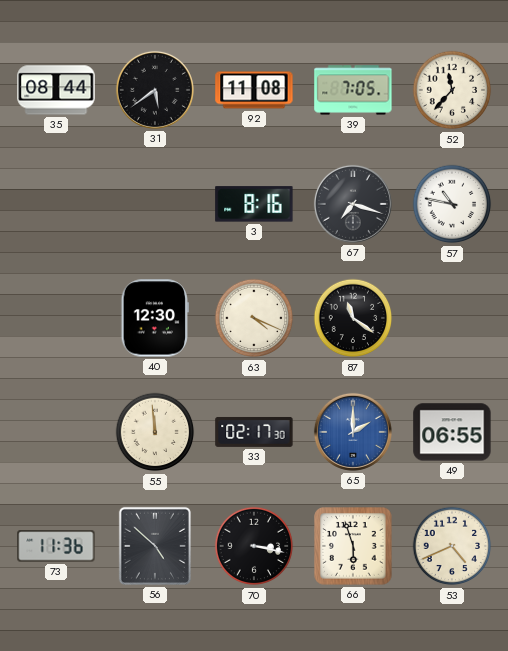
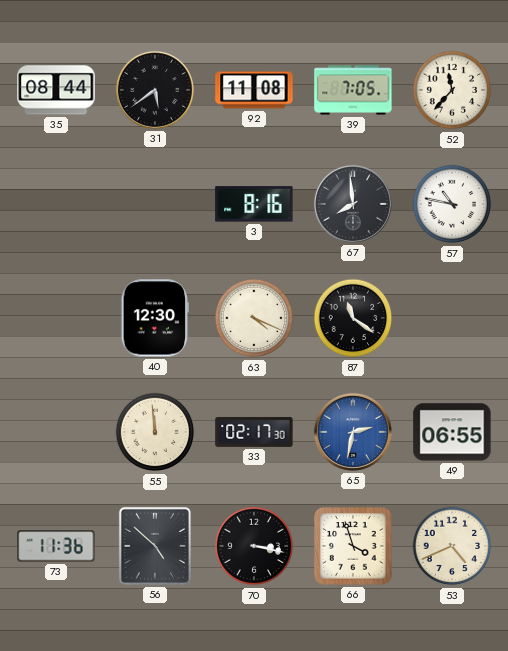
67: 7:18 -> 7:59
65: 2:00 -> 2:32
66: 5:57 -> 3:57
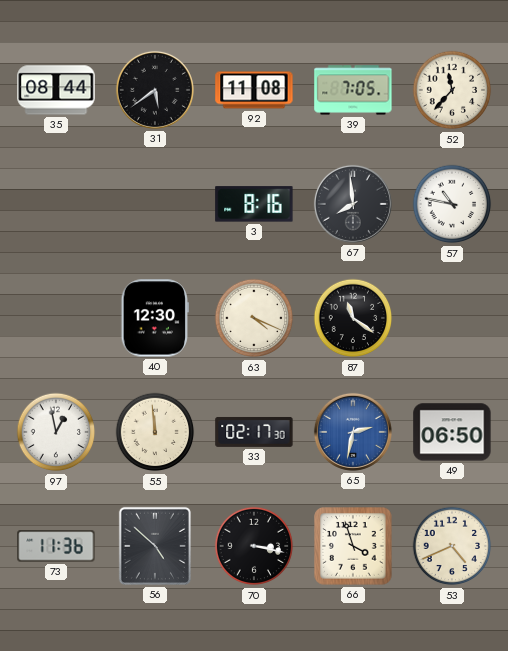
97: none -> 12:58
49: 06:55 -> 06:50
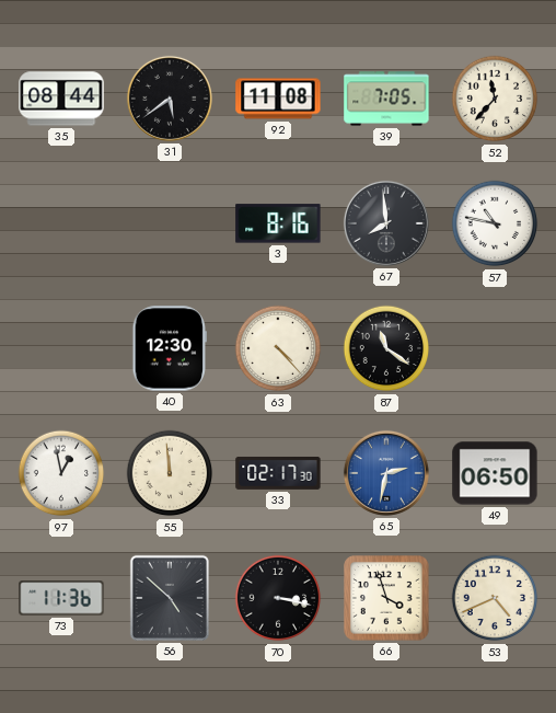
63: 4:19 -> 4:23
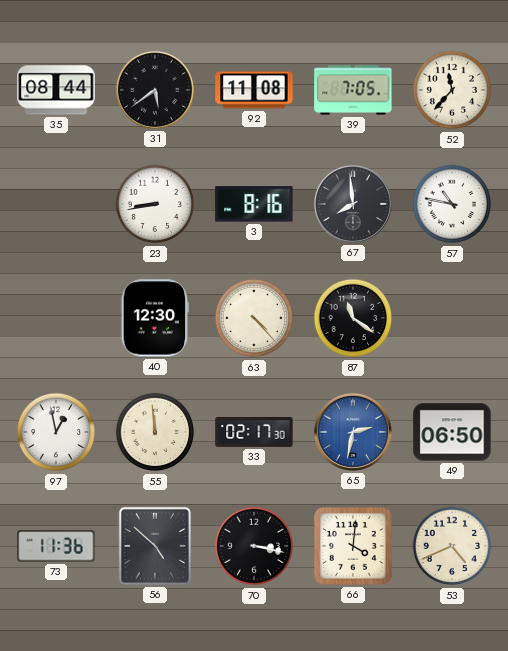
23: none -> 8:43
66: 3:57 -> 4:01
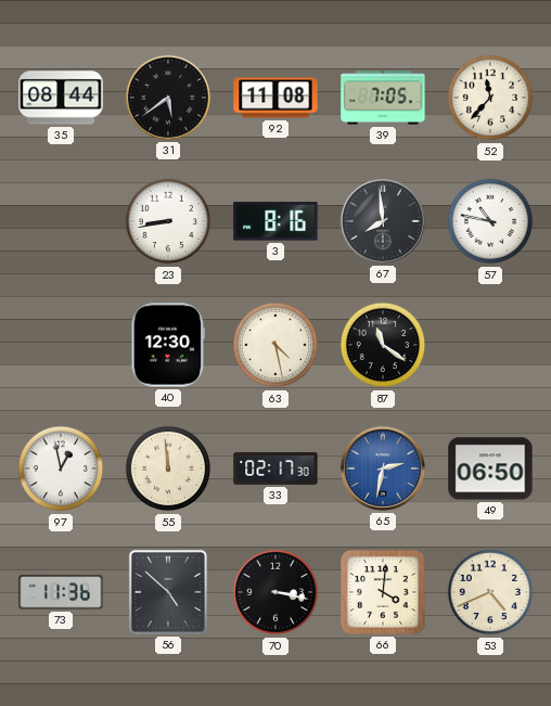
63: 4:23 -> 4:28
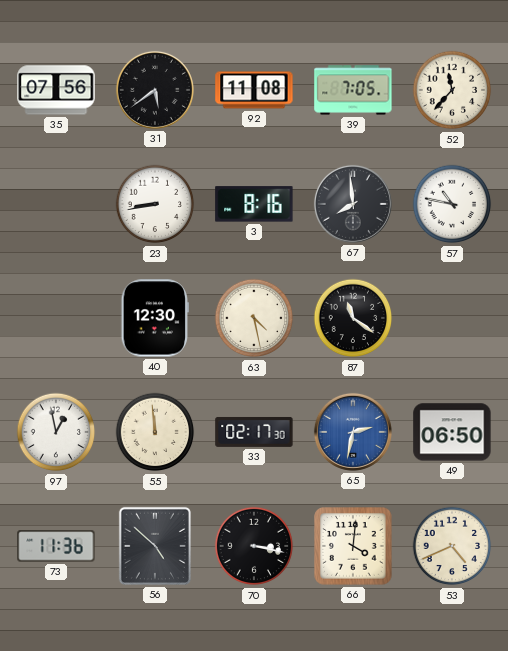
35: 08:44 -> 07:56
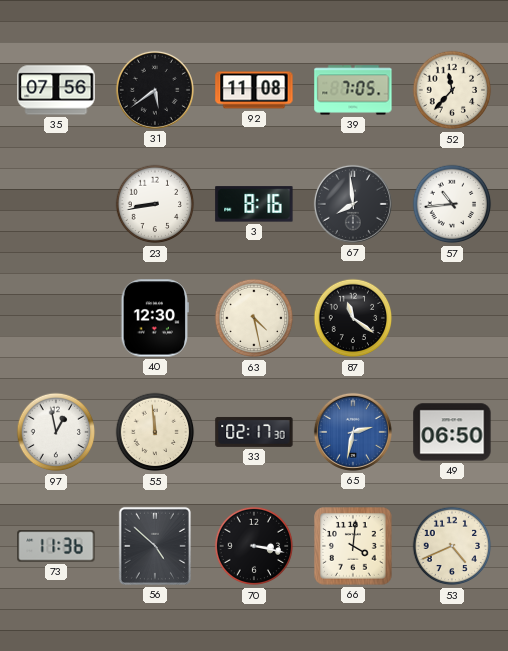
57: 10:47 -> 10:44
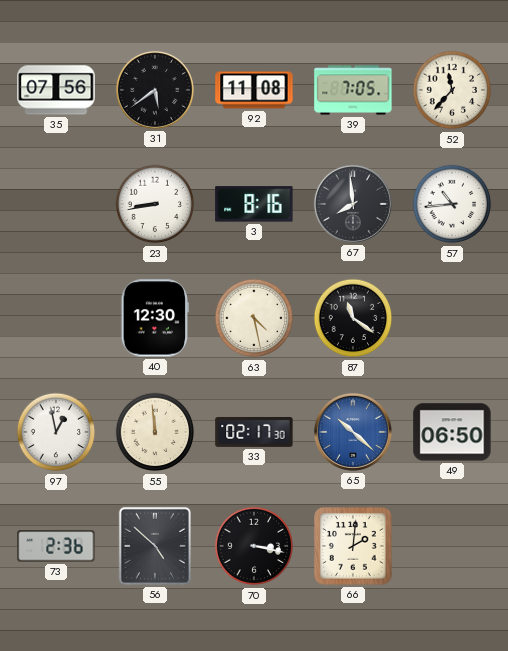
65: 2:32 -> 10:22
73: 11:36 -> 2:36
66: 4:01 -> 2:01
53: 4:41 -> none
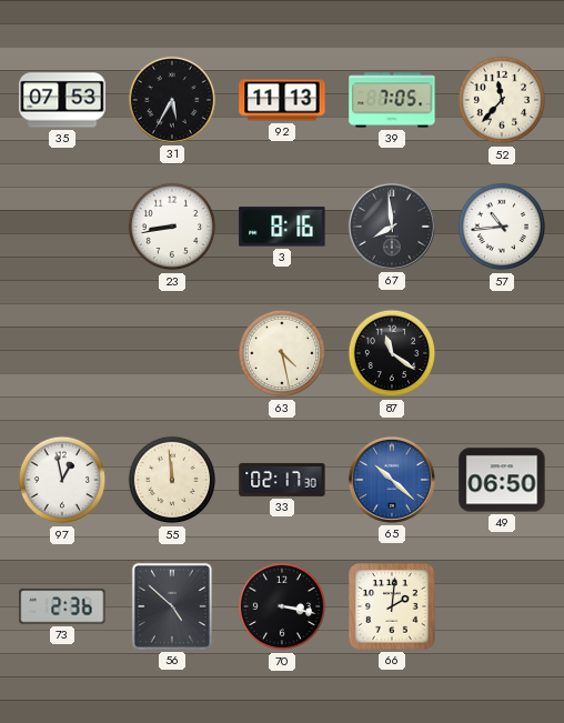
35: 07:56 -> 07:53
31: 5:39 -> 5:35
92: 11:08 -> 11:13
40: 12:30 -> none
